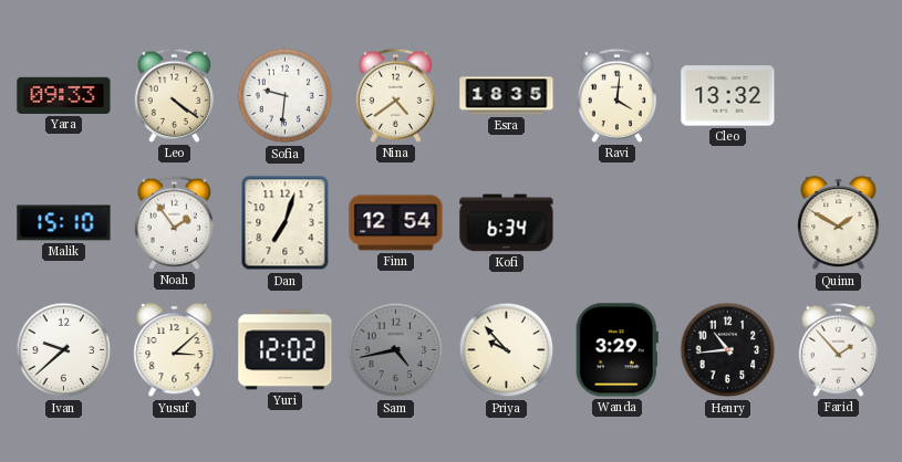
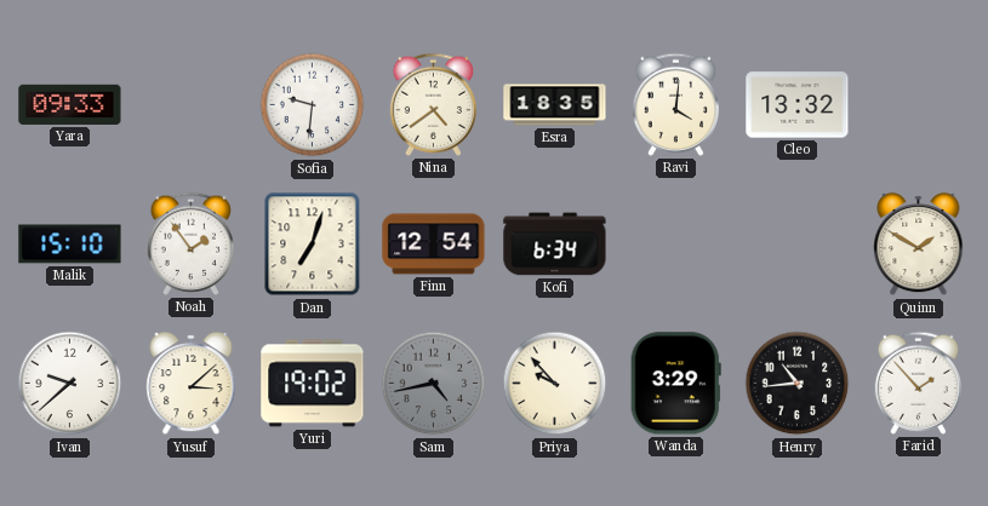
Leo: 4:21 -> none
Yuri: 12:02 -> 19:02
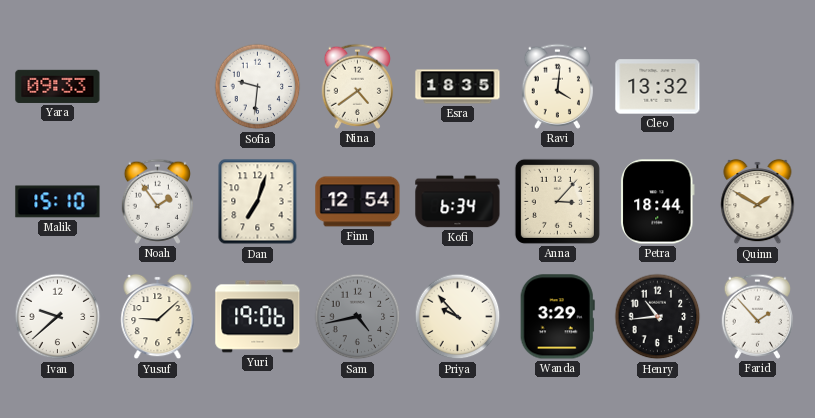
Anna: none -> 3:07
Petra: none -> 18:44
Yusuf: 3:08 -> 9:08
Yuri: 19:02 -> 19:06
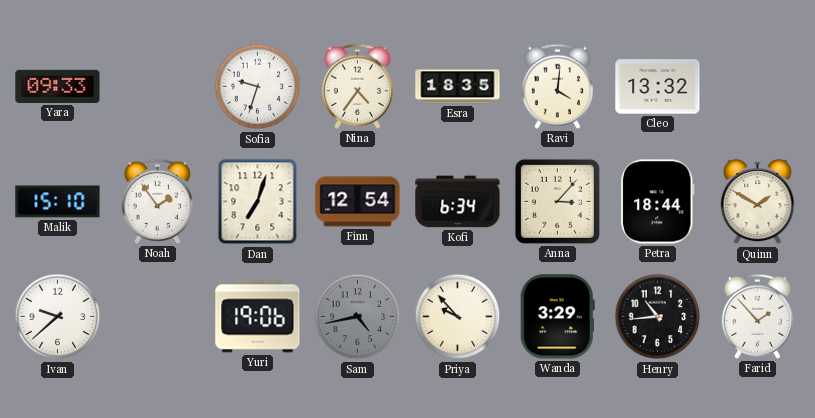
Sofia: 9:31 -> 9:33
Nina: 4:39 -> 4:36
Yusuf: 9:08 -> none
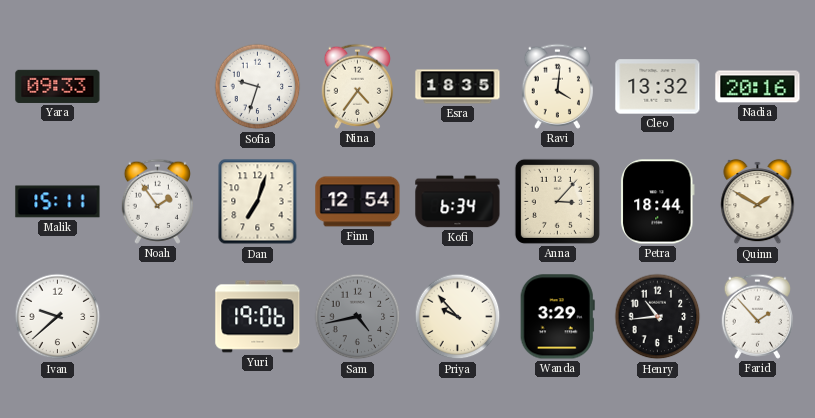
Nadia: none -> 20:16
Malik: 15:10 -> 15:11
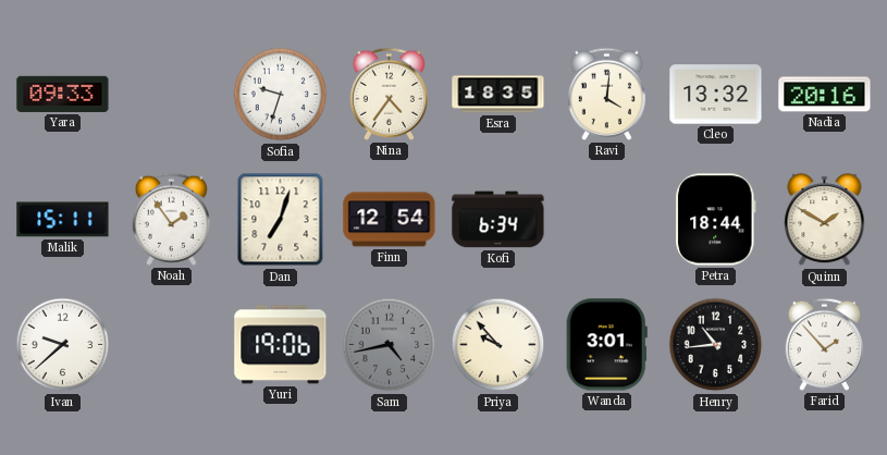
Anna: 3:07 -> none
Wanda: 3:29 -> 3:01
